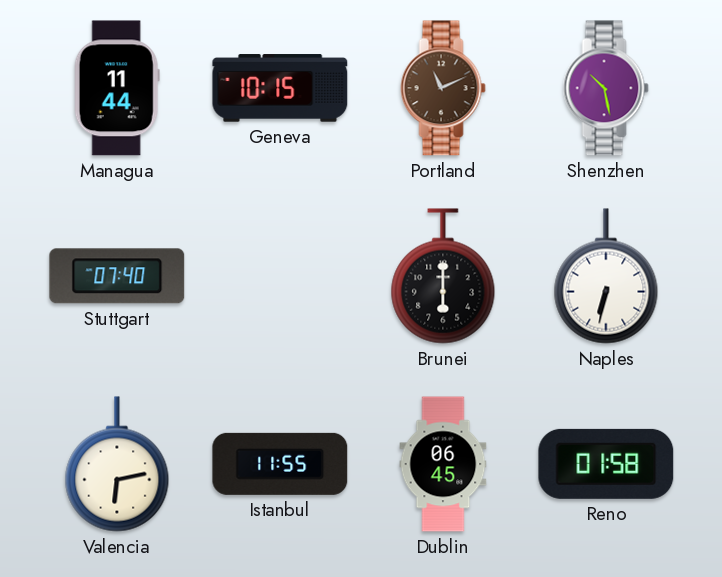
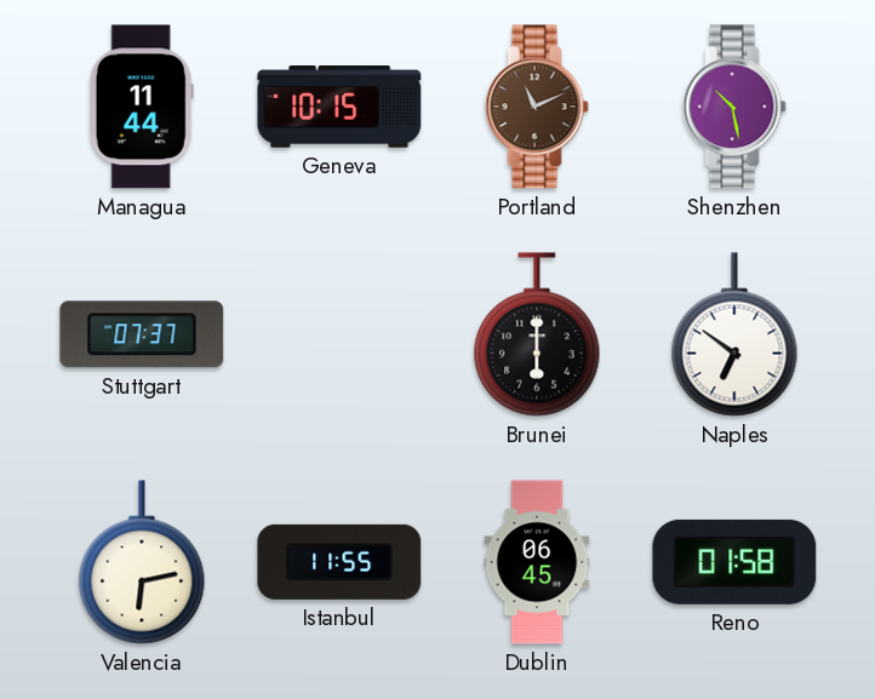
Stuttgart: 07:40 -> 07:37
Naples: 6:32 -> 6:51
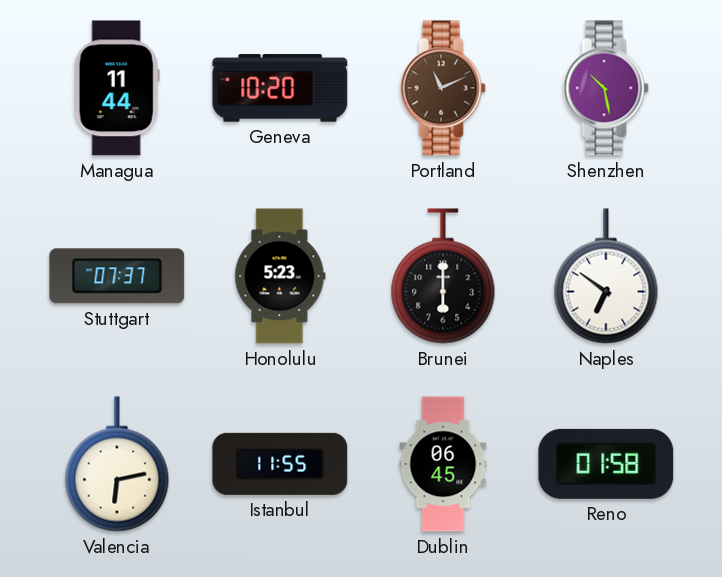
Geneva: 10:15 -> 10:20
Honolulu: none -> 5:23
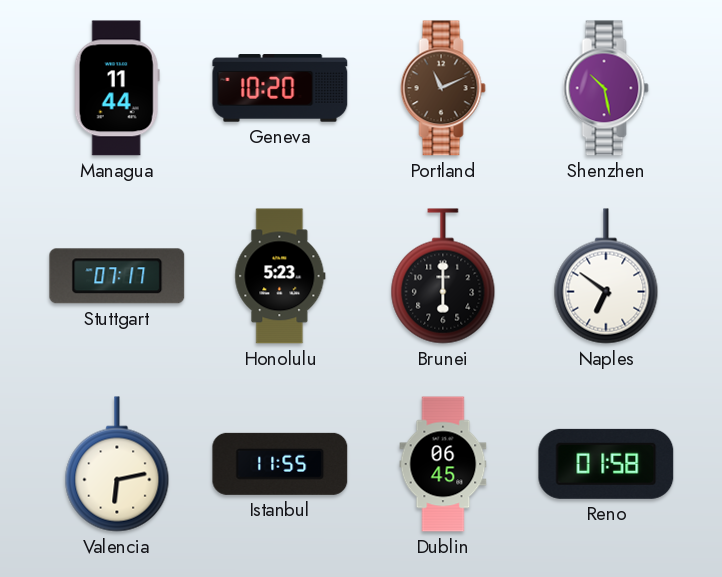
Stuttgart: 07:37 -> 07:17
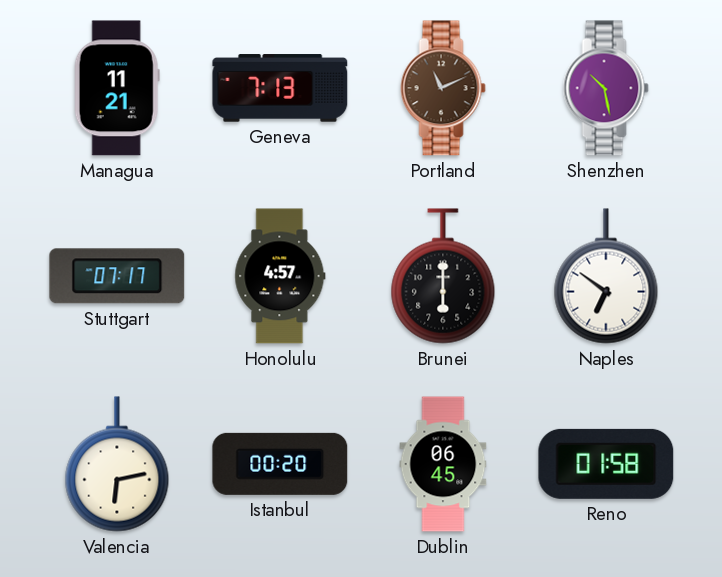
Managua: 11:44 -> 11:21
Geneva: 10:20 -> 7:13
Honolulu: 5:23 -> 4:57
Istanbul: 11:55 -> 00:20
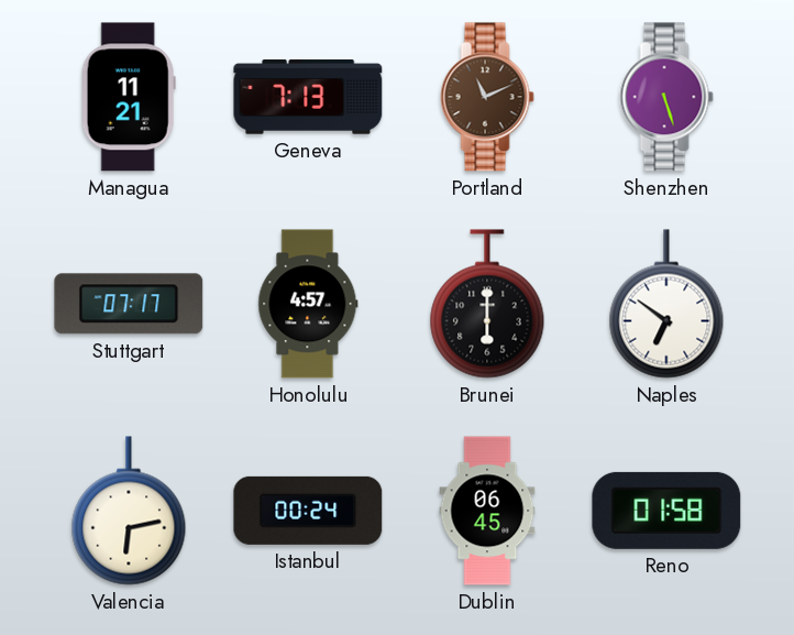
Shenzhen: 10:28 -> 5:27
Istanbul: 00:20 -> 00:24
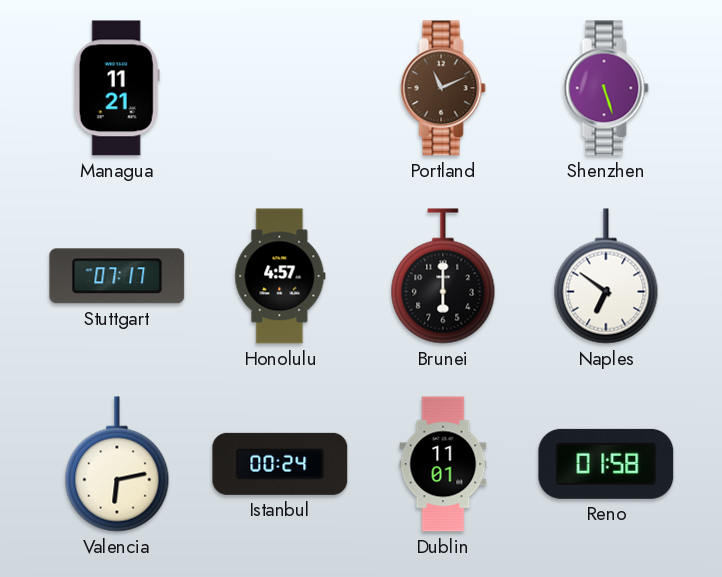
Geneva: 7:13 -> none
Dublin: 06:45 -> 11:01
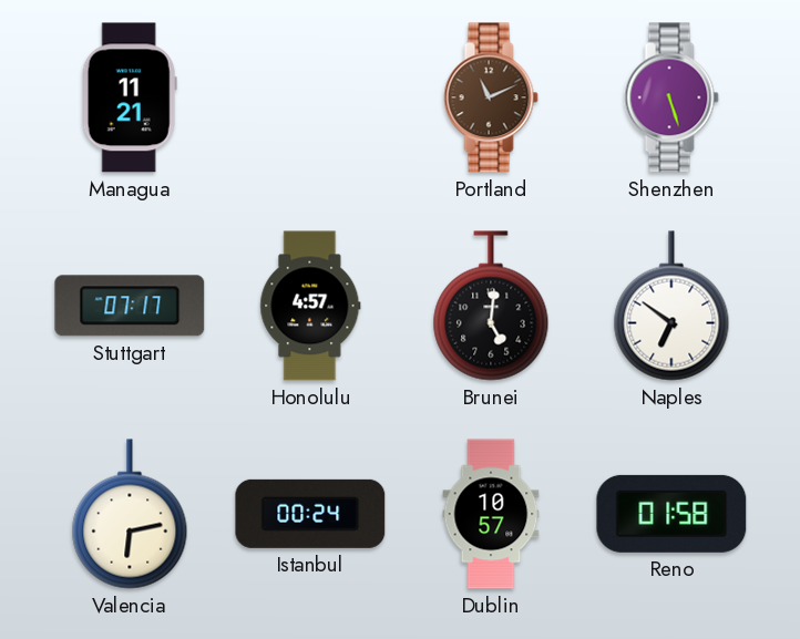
Brunei: 6:00 -> 5:01
Dublin: 11:01 -> 10:57
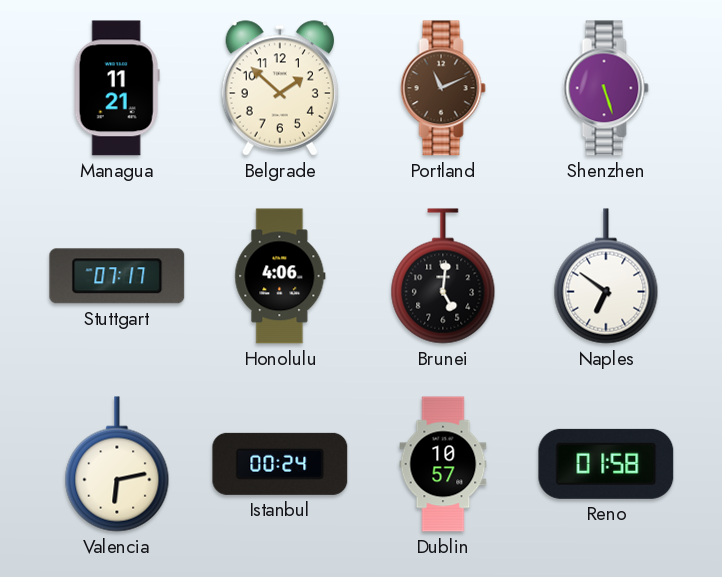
Belgrade: none -> 1:52
Honolulu: 4:57 -> 4:06
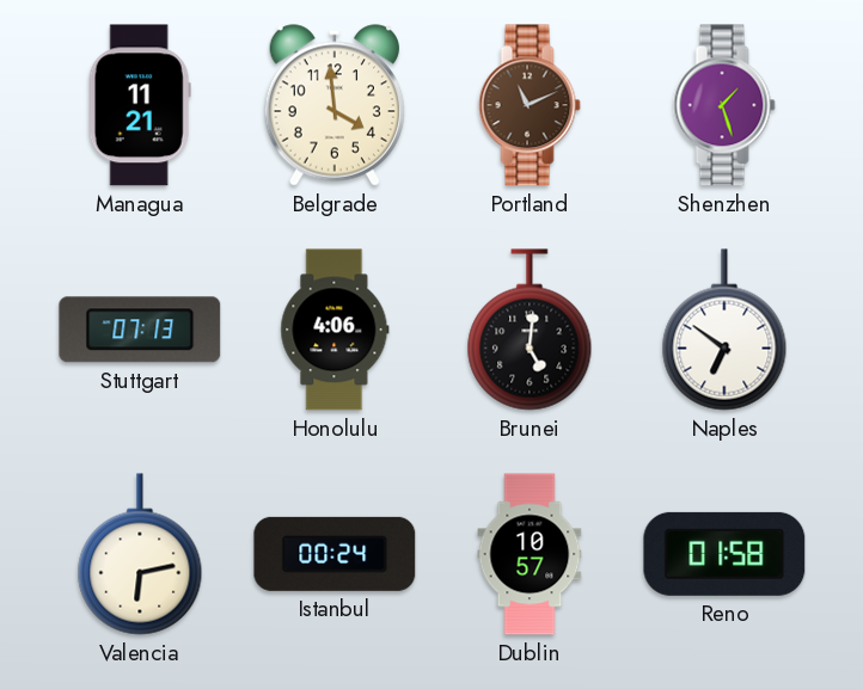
Belgrade: 1:52 -> 3:59
Shenzhen: 5:27 -> 1:27
Stuttgart: 07:17 -> 07:13
